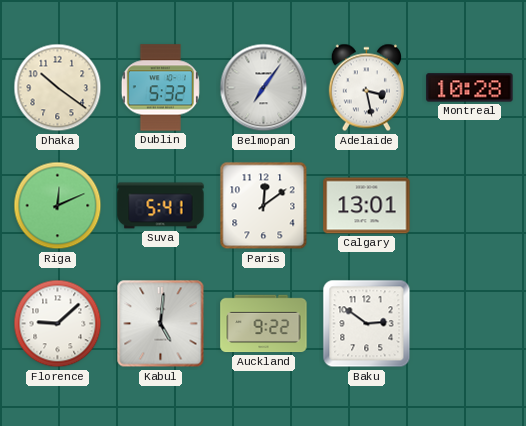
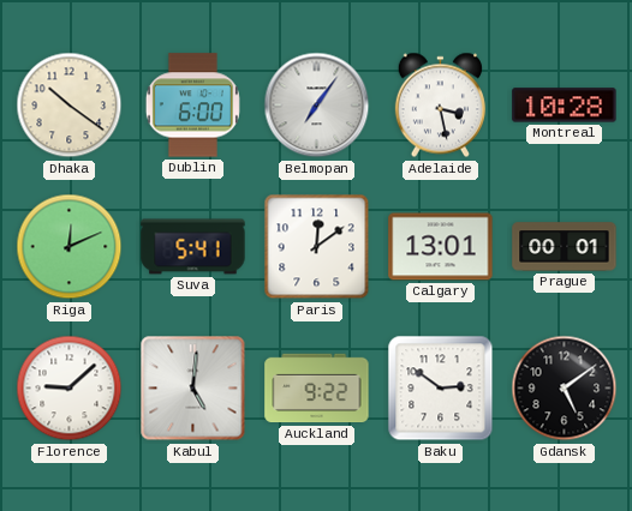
Dublin: 5:32 -> 6:00
Prague: none -> 00:01
Gdansk: none -> 5:09
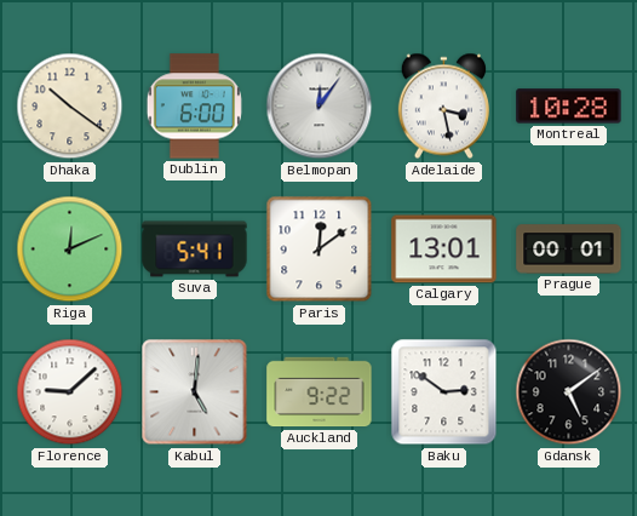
Belmopan: 7:06 -> 12:06
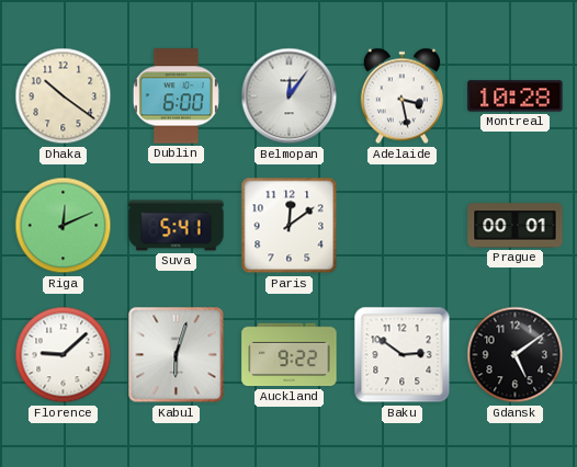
Calgary: 13:01 -> none
Kabul: 5:01 -> 6:03
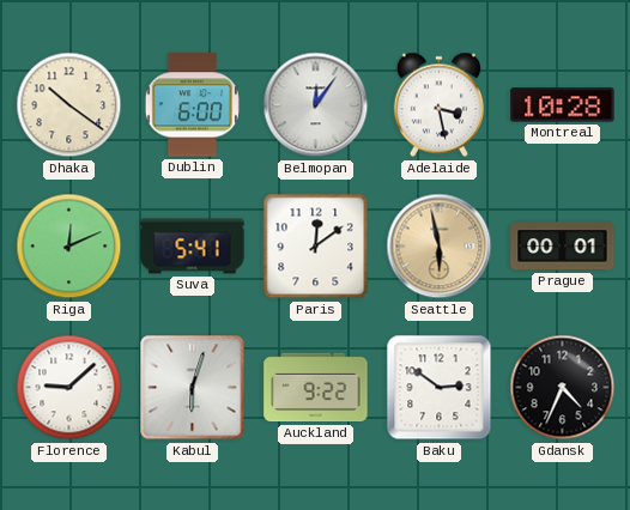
Seattle: none -> 5:58
Gdansk: 5:09 -> 4:34
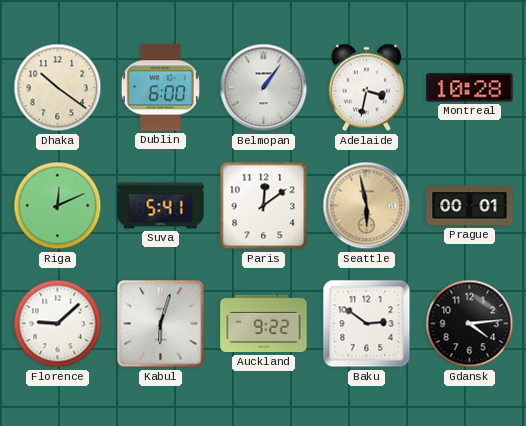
Belmopan: 12:06 -> 1:06
Adelaide: 3:28 -> 3:32
Gdansk: 4:34 -> 4:14
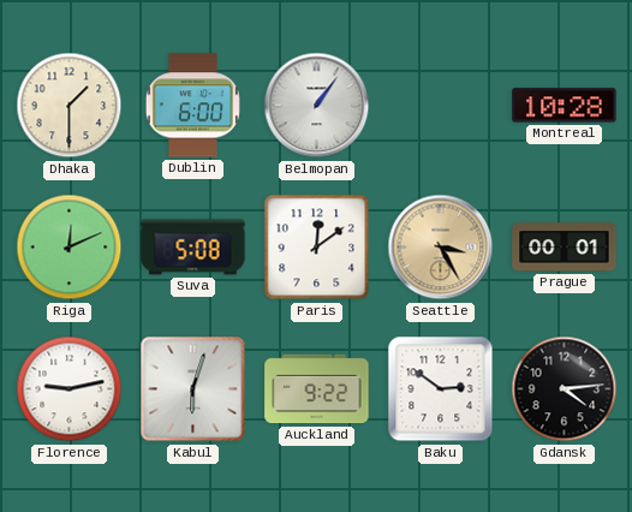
Dhaka: 10:21 -> 1:30
Adelaide: 3:32 -> none
Suva: 5:41 -> 5:08
Seattle: 5:58 -> 3:25
Florence: 9:08 -> 9:13
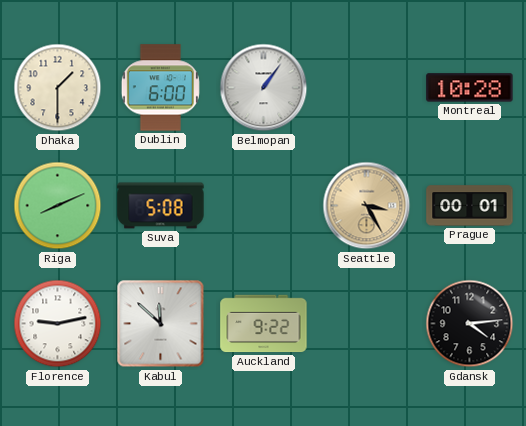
Riga: 12:11 -> 8:11
Paris: 12:09 -> none
Kabul: 6:03 -> 11:52
Baku: 2:51 -> none
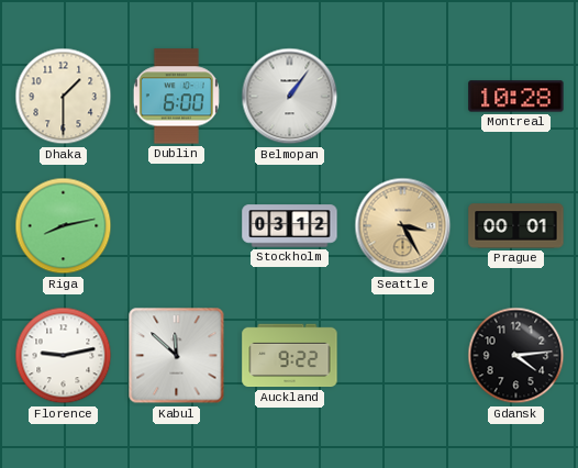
Riga: 8:11 -> 8:13
Suva: 5:08 -> none
Stockholm: none -> 03:12
